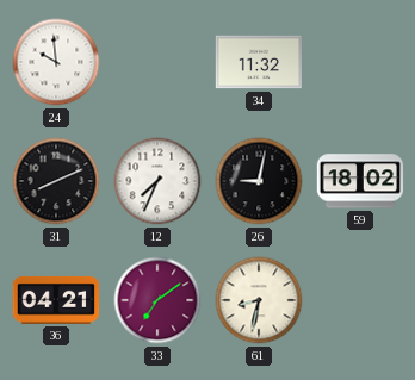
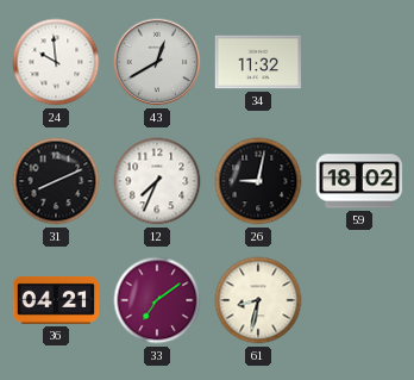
43: none -> 12:40
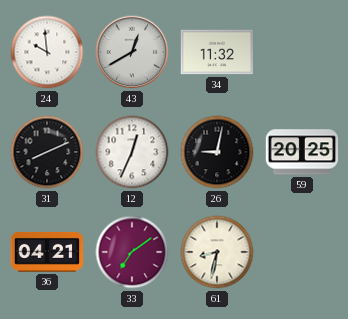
12: 7:34 -> 12:34
59: 18:02 -> 20:25
